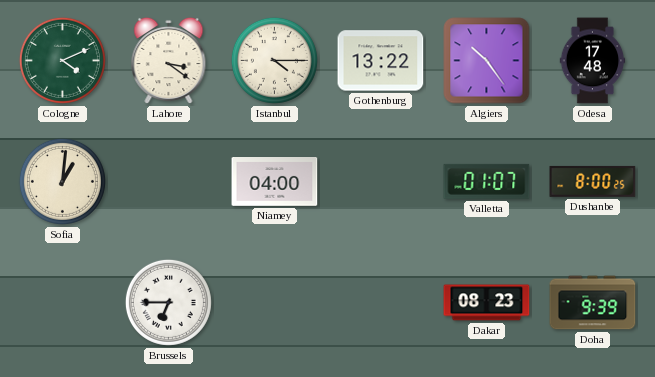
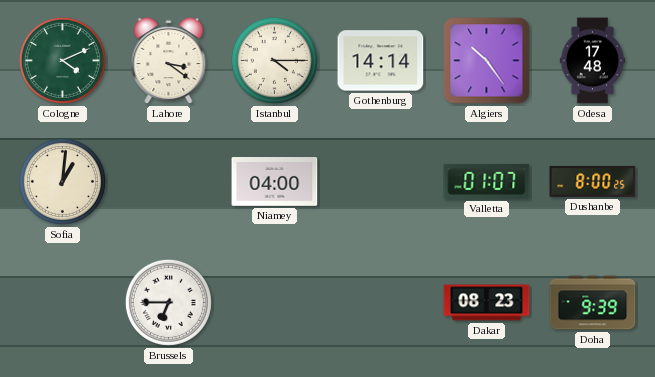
Gothenburg: 13:22 -> 14:14
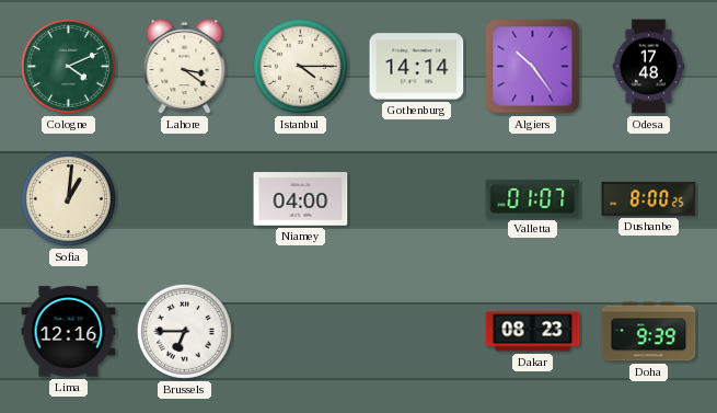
Lima: none -> 12:16
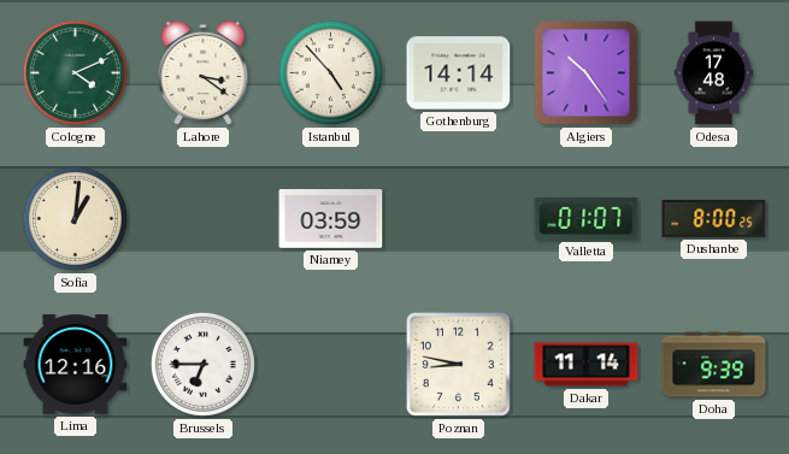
Istanbul: 4:15 -> 4:53
Niamey: 04:00 -> 03:59
Poznan: none -> 8:47
Dakar: 08:23 -> 11:14
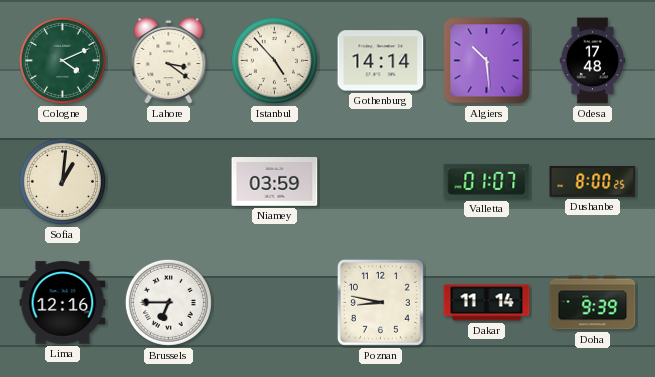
Algiers: 10:24 -> 10:29
